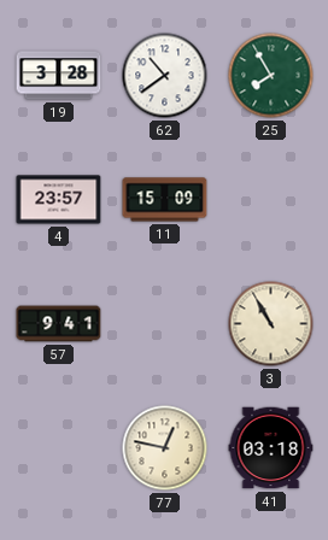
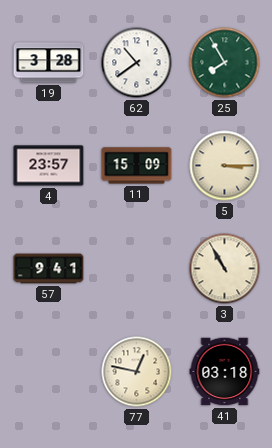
5: none -> 3:15
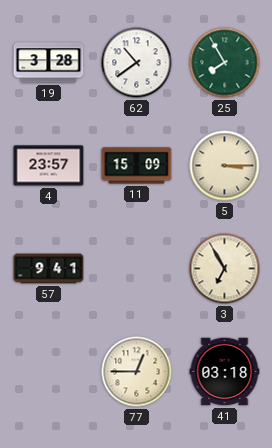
3: 10:55 -> 6:55
77: 12:47 -> 12:45
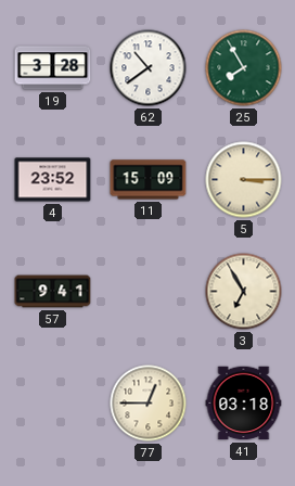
4: 23:57 -> 23:52
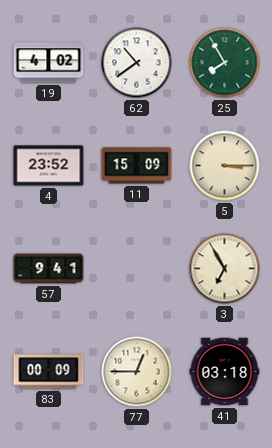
19: 3:28 -> 4:02
83: none -> 00:09
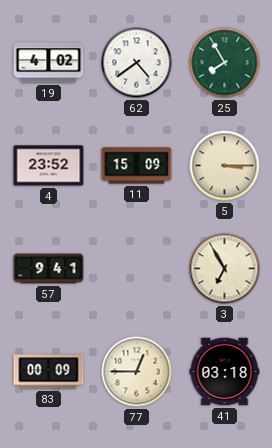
62: 10:39 -> 4:39
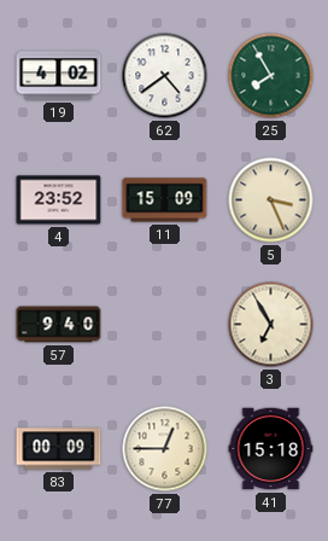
5: 3:15 -> 3:26
57: 9:41 -> 9:40
41: 03:18 -> 15:18
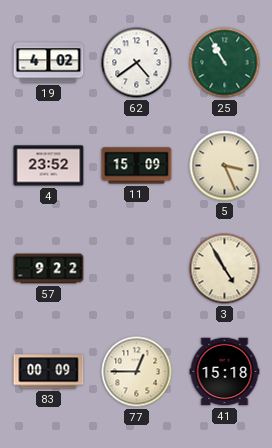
25: 7:55 -> 10:55
57: 9:40 -> 9:22
3: 6:55 -> 4:55
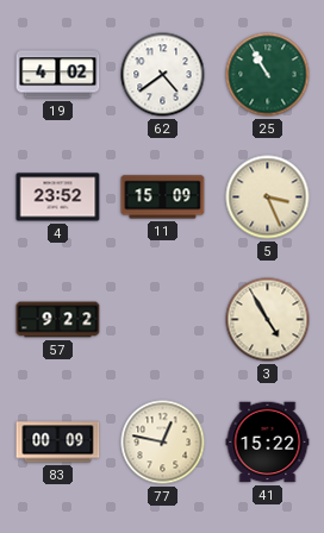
77: 12:45 -> 12:47
41: 15:18 -> 15:22
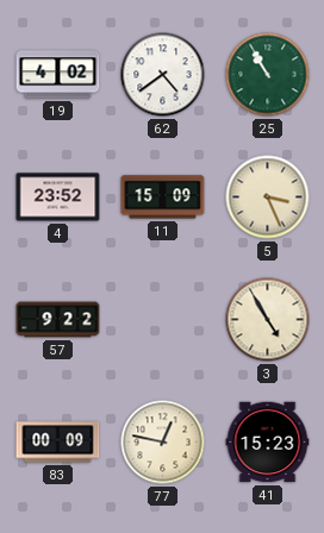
41: 15:22 -> 15:23
